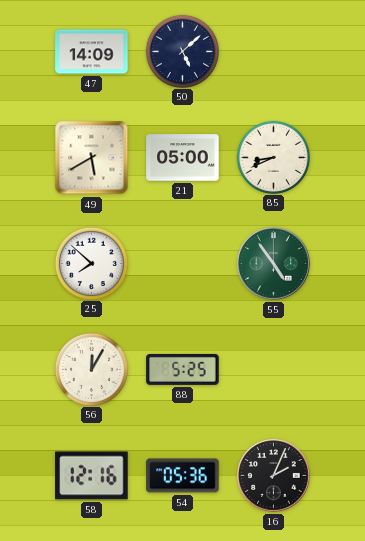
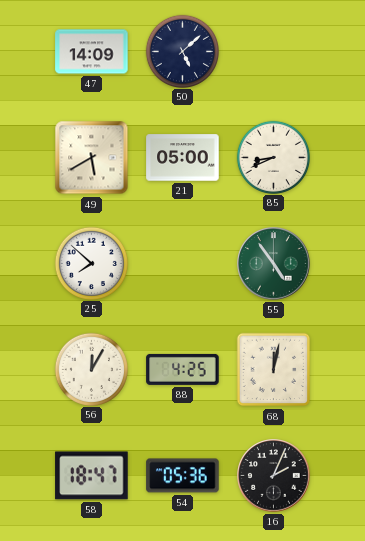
88: 5:25 -> 4:25
68: none -> 12:02
58: 12:16 -> 18:47
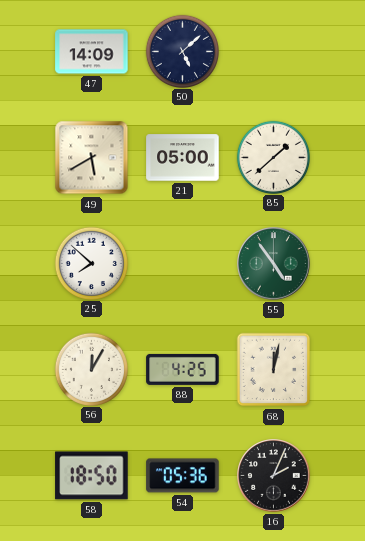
85: 8:41 -> 1:38
58: 18:47 -> 18:50
